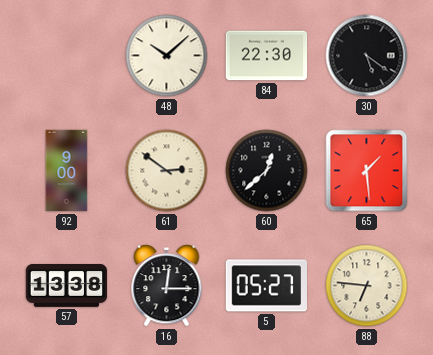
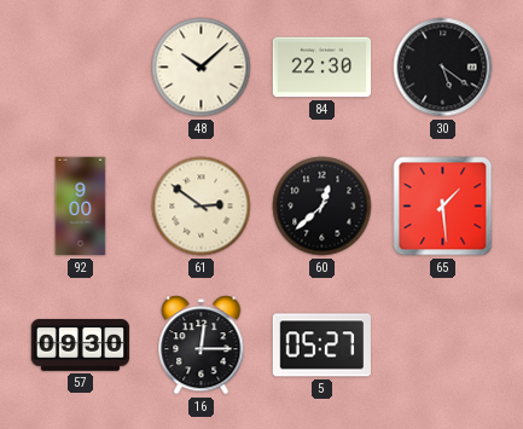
57: 13:38 -> 09:30
88: 6:46 -> none
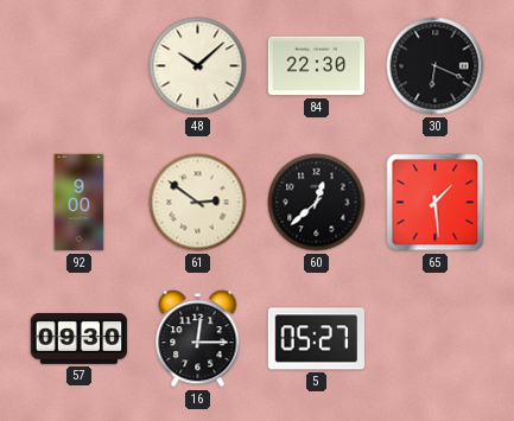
30: 5:21 -> 6:19
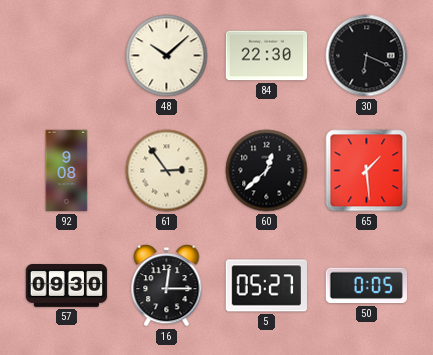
92: 9:00 -> 9:08
61: 2:51 -> 2:54
50: none -> 0:05
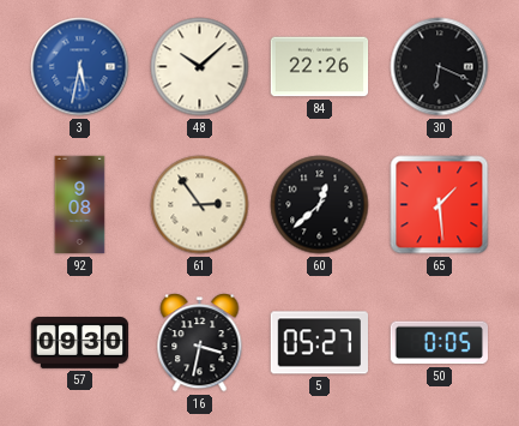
3: none -> 5:32
84: 22:30 -> 22:26
16: 12:15 -> 3:32
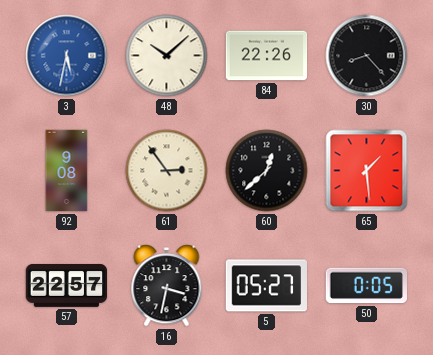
30: 6:19 -> 8:23
57: 09:30 -> 22:57
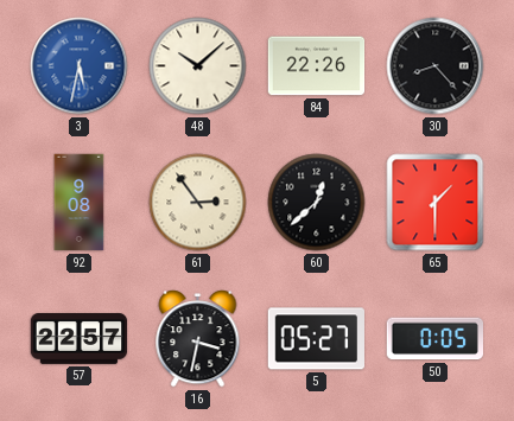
65: 1:29 -> 1:30
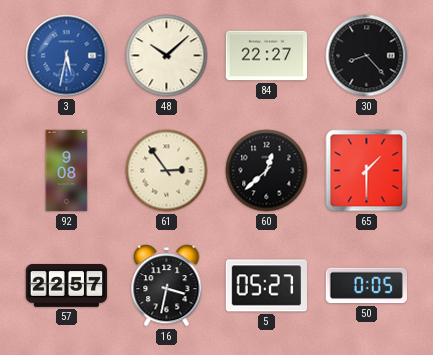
84: 22:26 -> 22:27
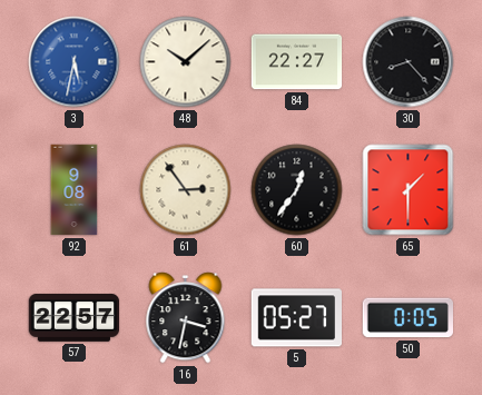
60: 12:38 -> 12:36
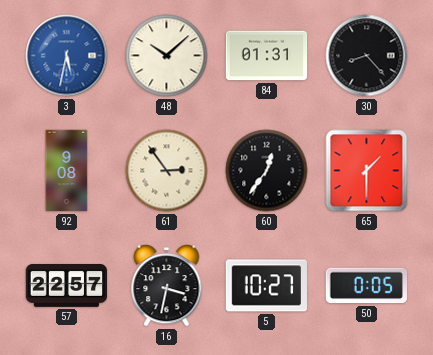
84: 22:27 -> 01:31
5: 05:27 -> 10:27
